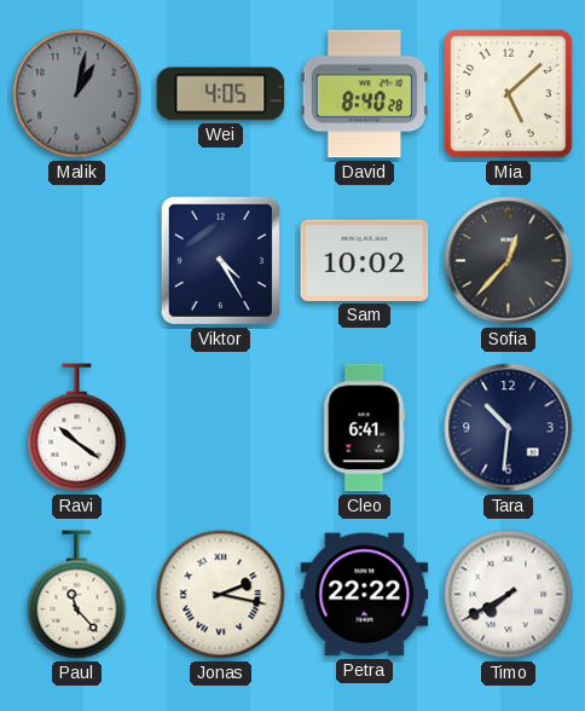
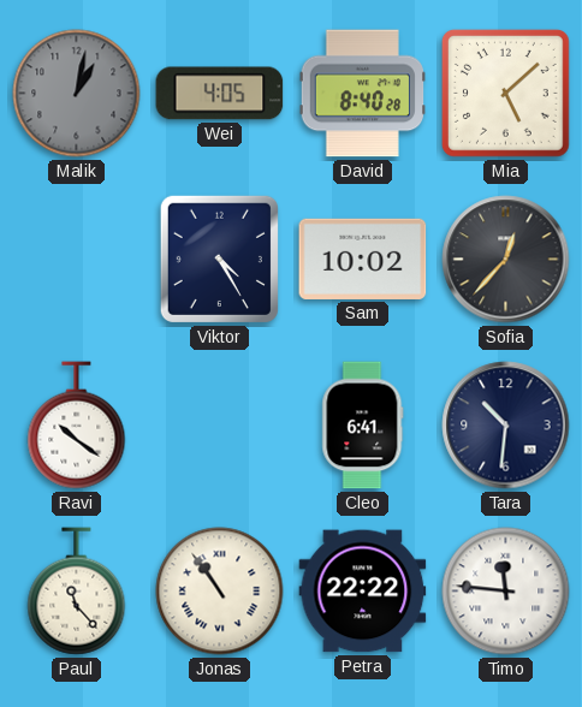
Jonas: 2:17 -> 10:54
Timo: 7:40 -> 11:46
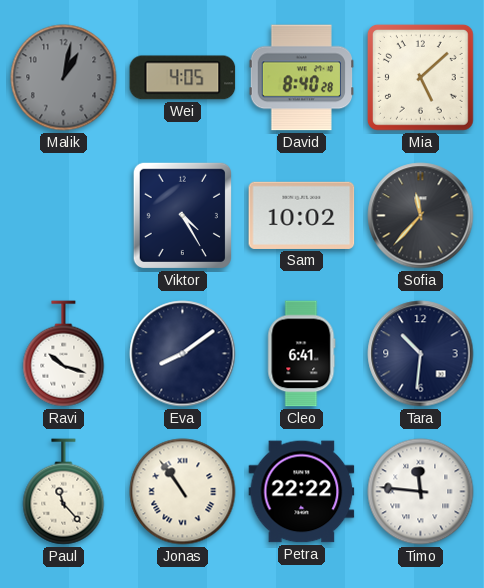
Sofia: 12:37 -> 11:37
Ravi: 10:21 -> 10:18
Eva: none -> 8:09
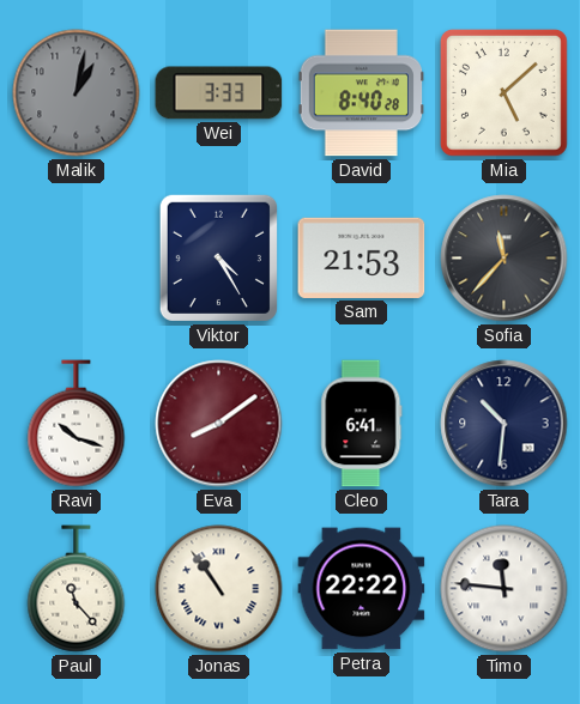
Wei: 4:05 -> 3:33
Sam: 10:02 -> 21:53
Eva dial: navy -> burgundy
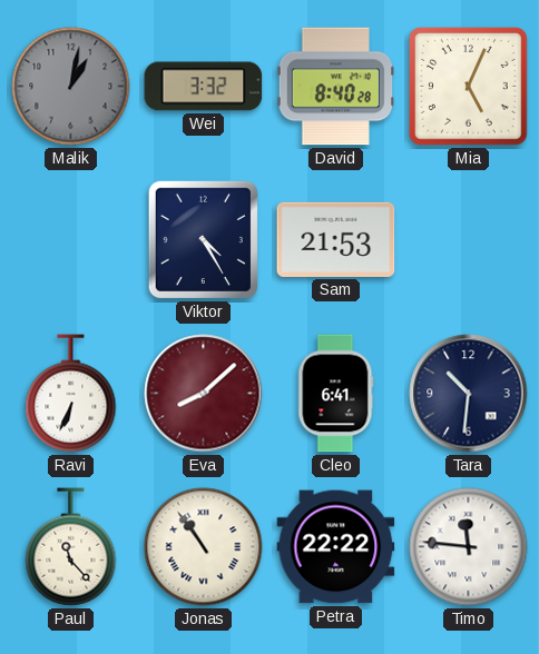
Wei: 3:33 -> 3:32
Mia: 5:08 -> 5:04
Sofia: 11:37 -> none
Ravi: 10:18 -> 6:34
Eva: 8:09 -> 8:08
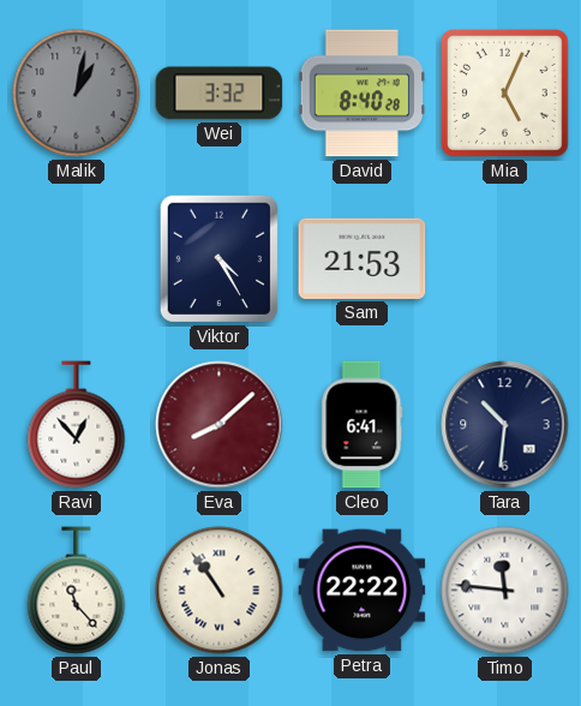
Ravi: 6:34 -> 12:53
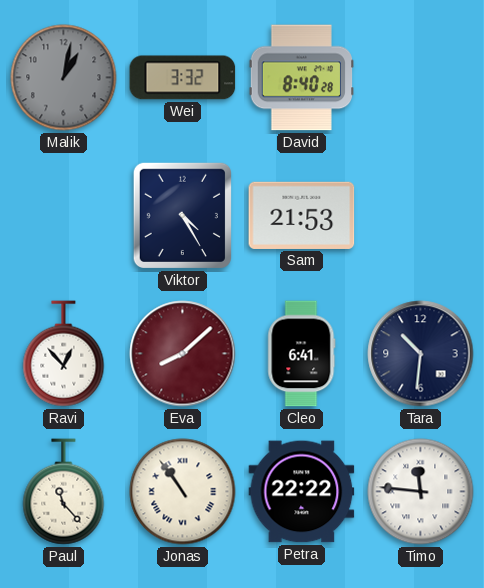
Mia: 5:04 -> none
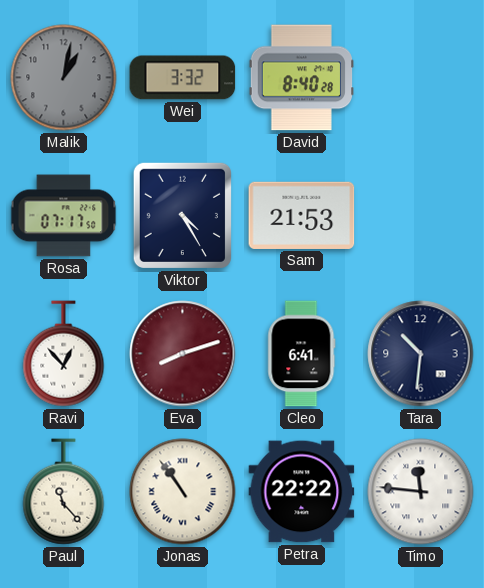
Rosa: none -> 07:17
Eva: 8:08 -> 8:12
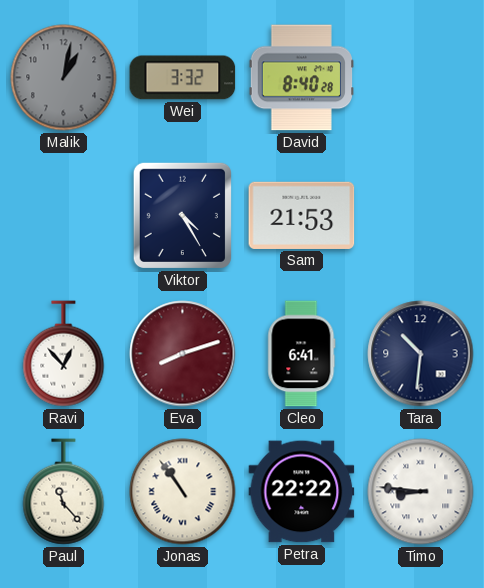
Rosa: 07:17 -> none
Timo: 11:46 -> 8:46
